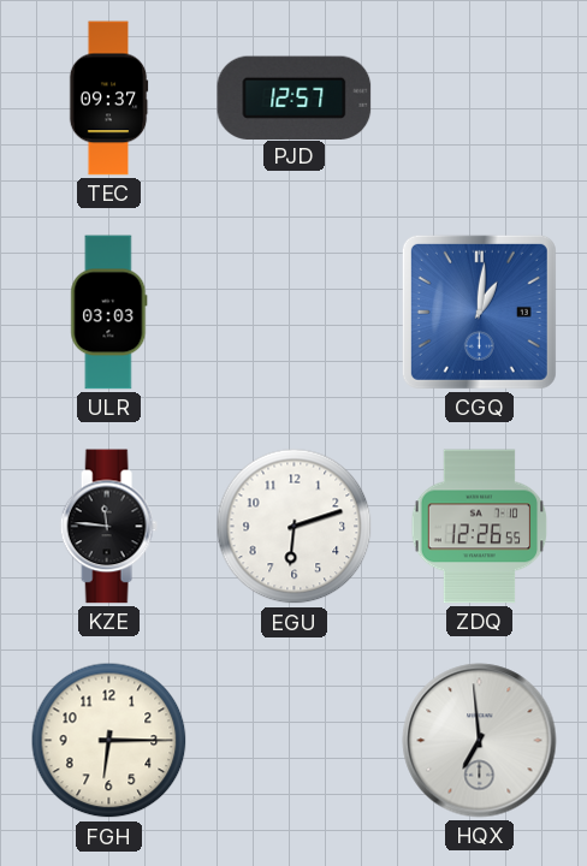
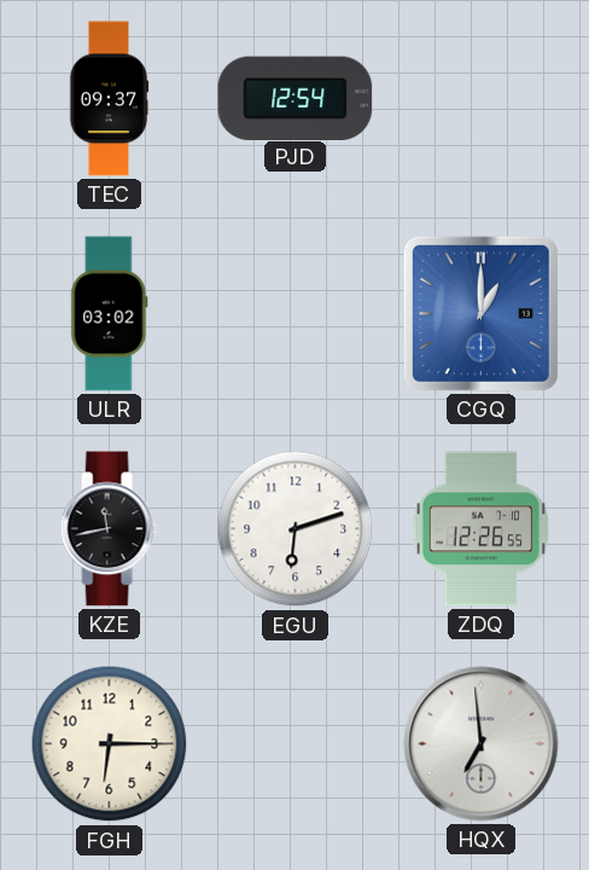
PJD: 12:57 -> 12:54
ULR: 03:03 -> 03:02
CGQ: 1:01 -> 1:00
KZE: 11:46 -> 11:43
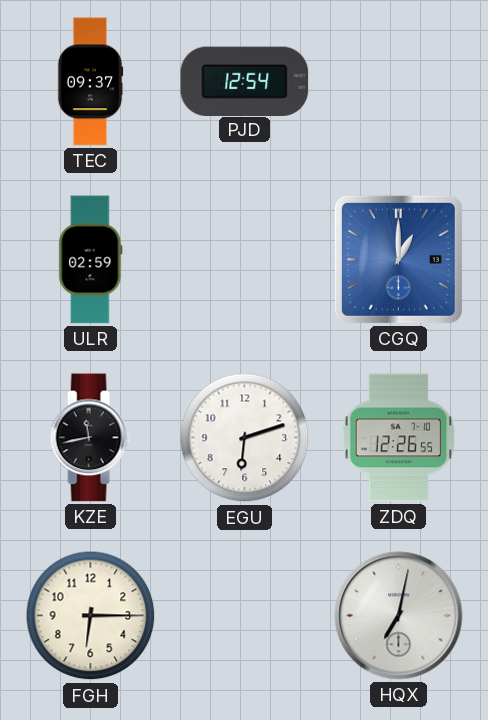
ULR: 03:02 -> 02:59
HQX: 6:59 -> 7:02
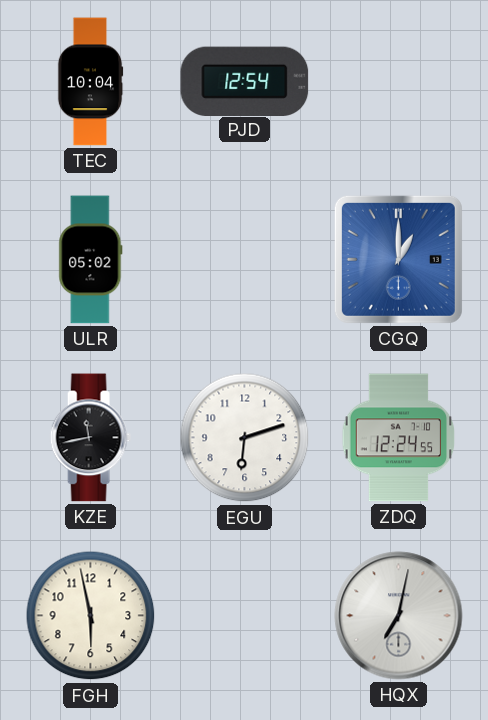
TEC: 09:37 -> 10:04
ULR: 02:59 -> 05:02
ZDQ: 12:26 -> 12:24
FGH: 6:15 -> 5:58
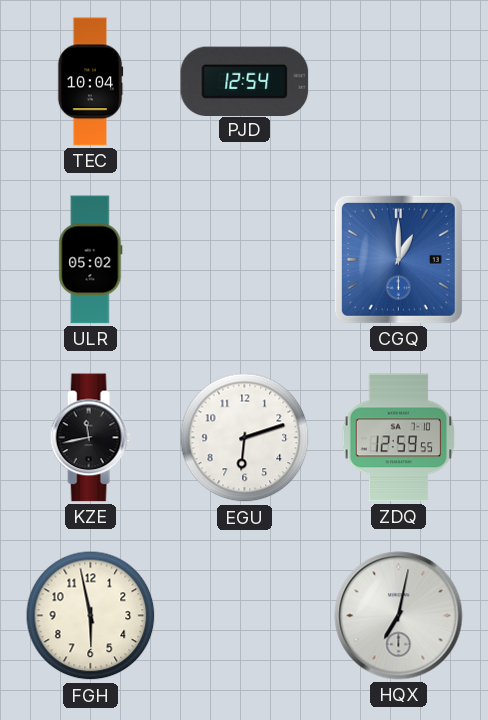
ZDQ: 12:24 -> 12:59
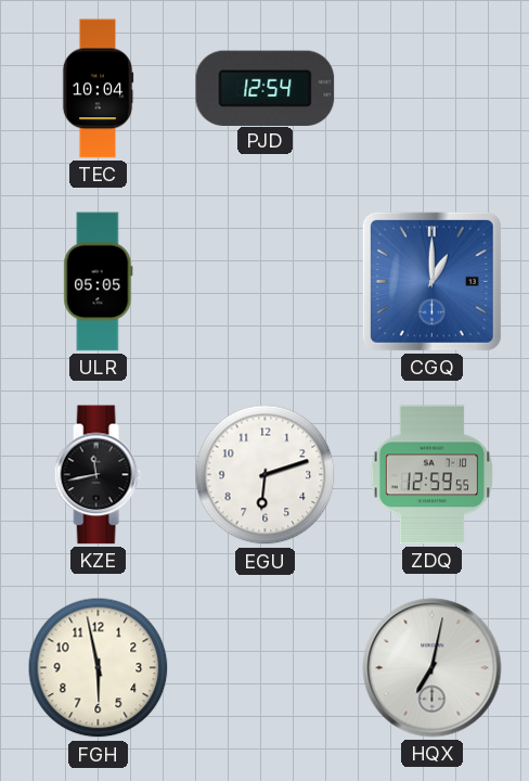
ULR: 05:02 -> 05:05
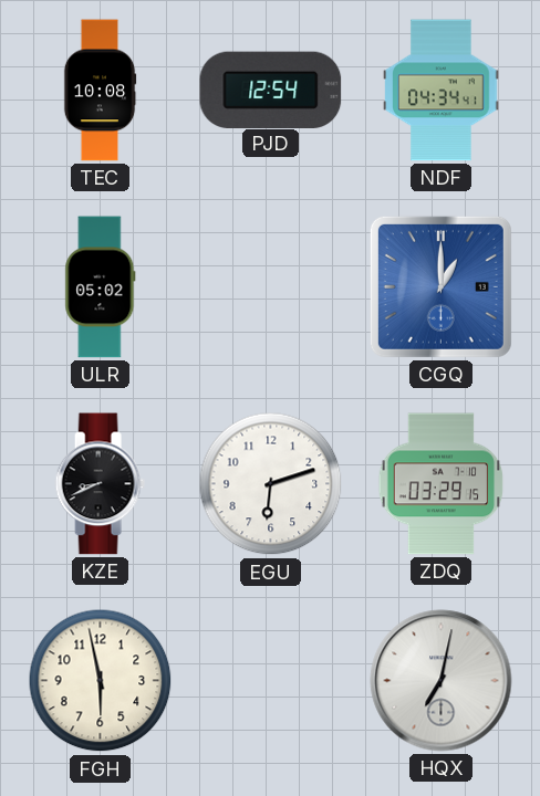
TEC: 10:04 -> 10:08
NDF: none -> 04:34
ULR: 05:05 -> 05:02
KZE: 11:43 -> 8:41
ZDQ: 12:59 -> 03:29
